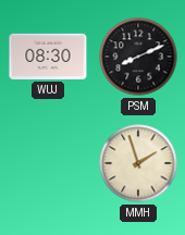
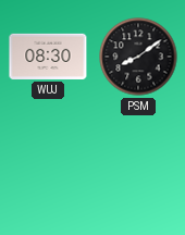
PSM: 8:11 -> 8:09
MMH: 1:57 -> none
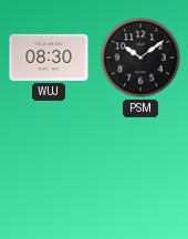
PSM: 8:09 -> 10:09
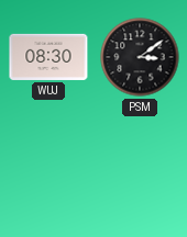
PSM: 10:09 -> 3:09
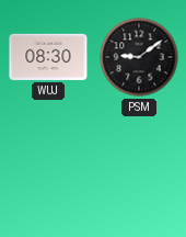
PSM: 3:09 -> 9:09
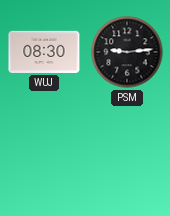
PSM: 9:09 -> 9:14
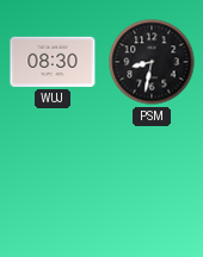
PSM: 9:14 -> 8:32
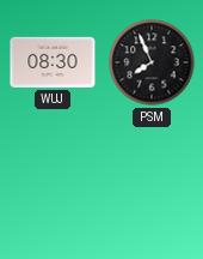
PSM: 8:32 -> 7:56
